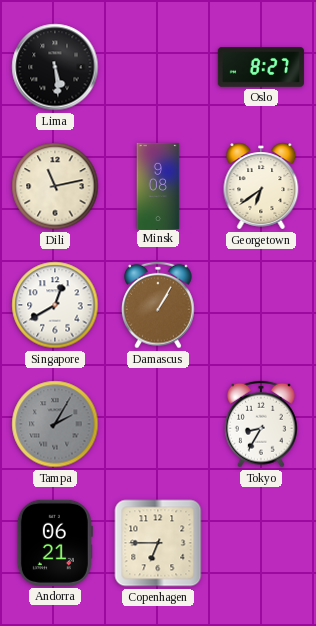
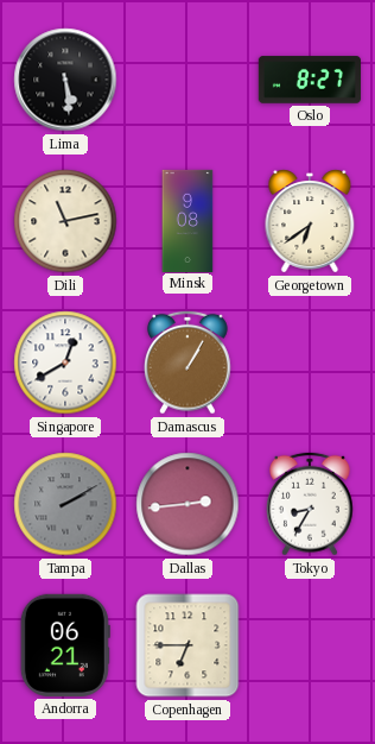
Tampa: 2:05 -> 2:10
Dallas: none -> 2:44
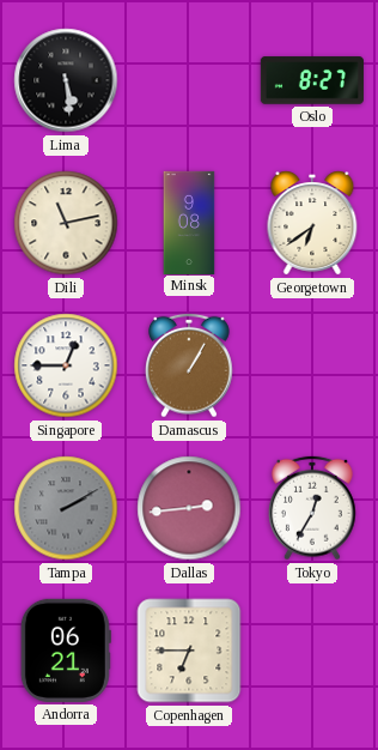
Singapore: 12:40 -> 12:45
Tokyo: 8:35 -> 12:35
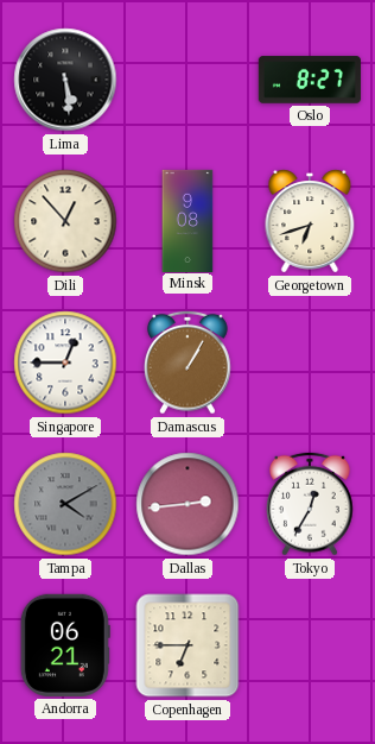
Dili: 11:13 -> 12:53
Georgetown: 6:39 -> 6:42
Tampa: 2:10 -> 4:10
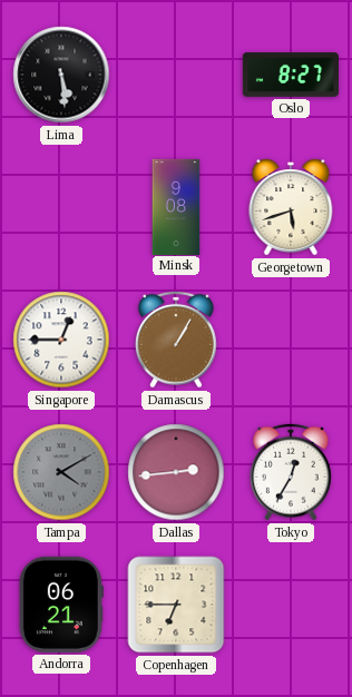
Dili: 12:53 -> none
Georgetown: 6:42 -> 5:42
